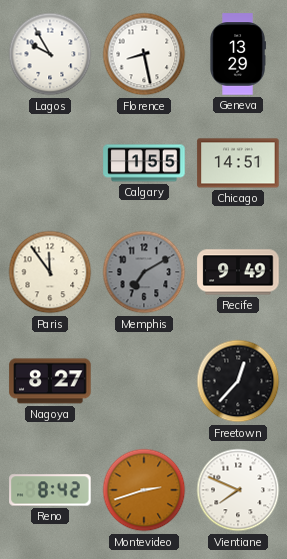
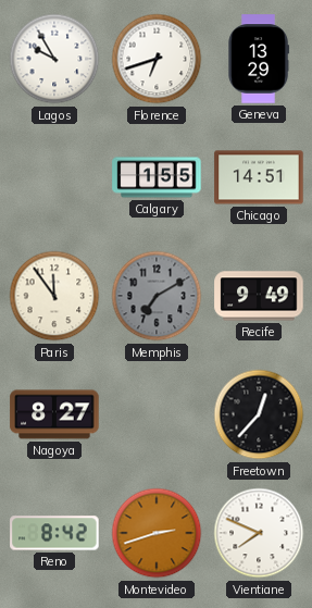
Florence: 8:28 -> 6:42
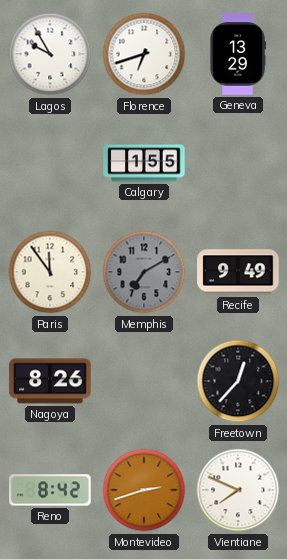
Chicago: 14:51 -> none
Nagoya: 8:27 -> 8:26
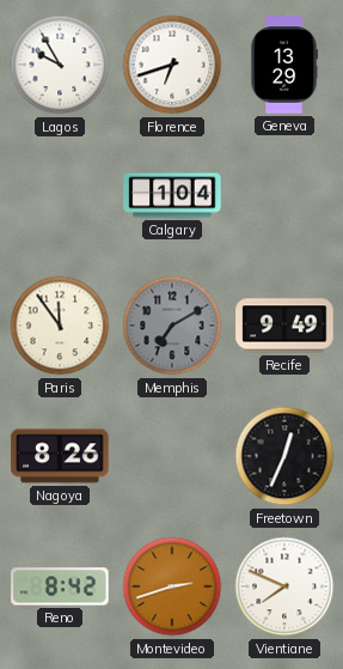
Calgary: 1:55 -> 1:04
Freetown: 12:37 -> 12:34
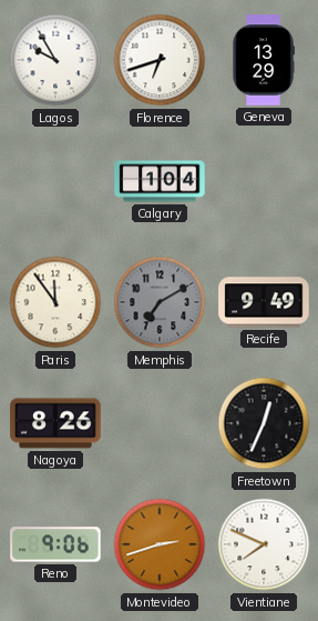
Reno: 8:42 -> 9:06
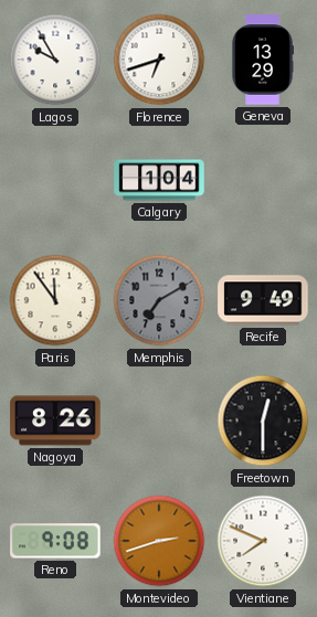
Freetown: 12:34 -> 12:30
Reno: 9:06 -> 9:08
